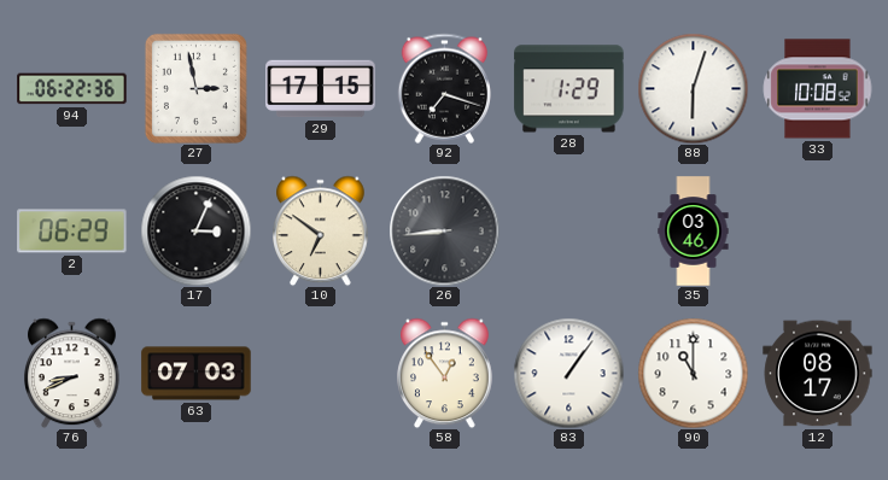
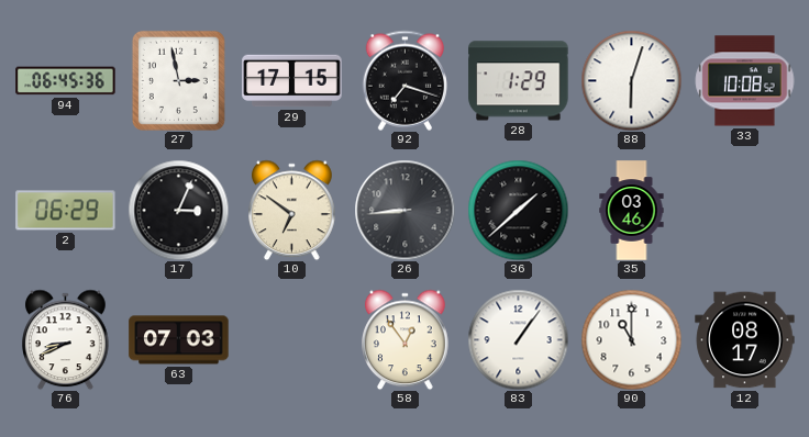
94: 06:22 -> 06:45
36: none -> 1:38
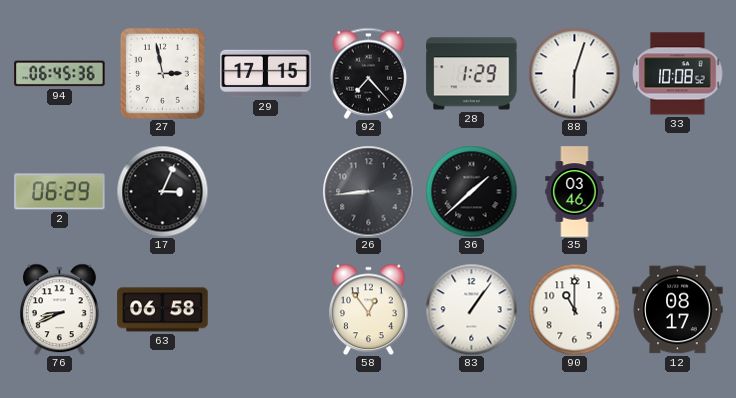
92: 7:18 -> 7:23
10: 6:51 -> none
63: 07:03 -> 06:58
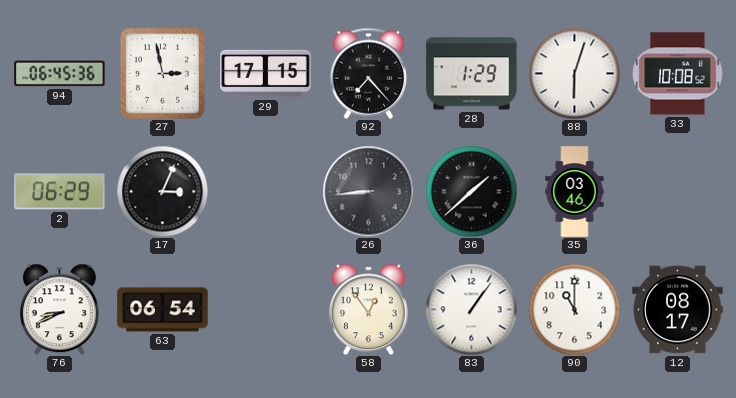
63: 06:58 -> 06:54
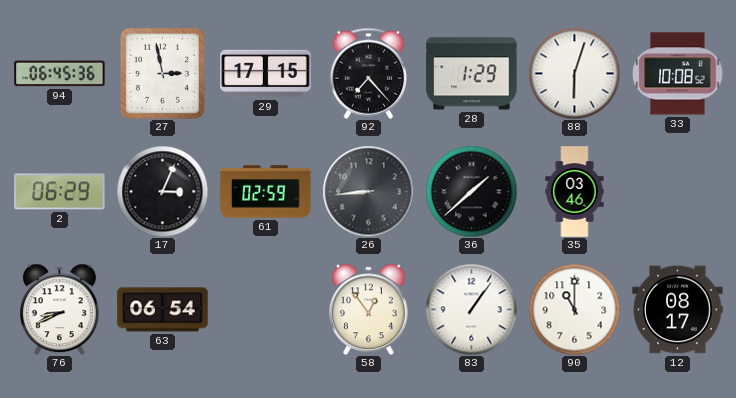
61: none -> 02:59
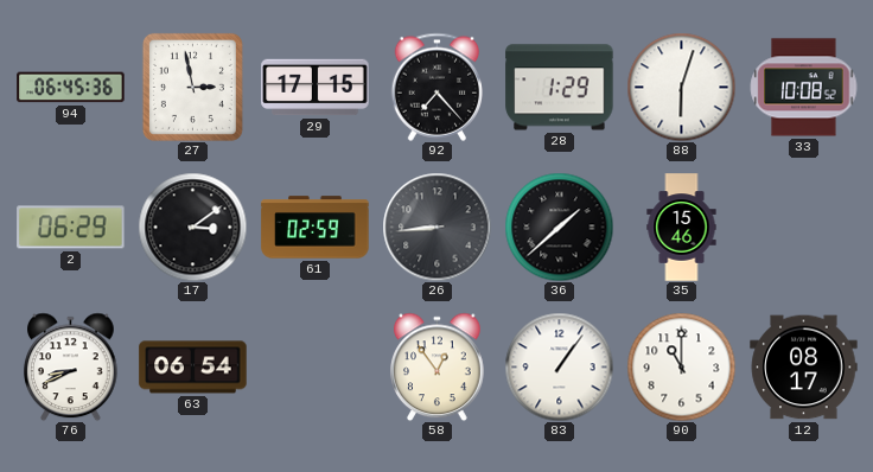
17: 3:04 -> 3:09
35: 03:46 -> 15:46
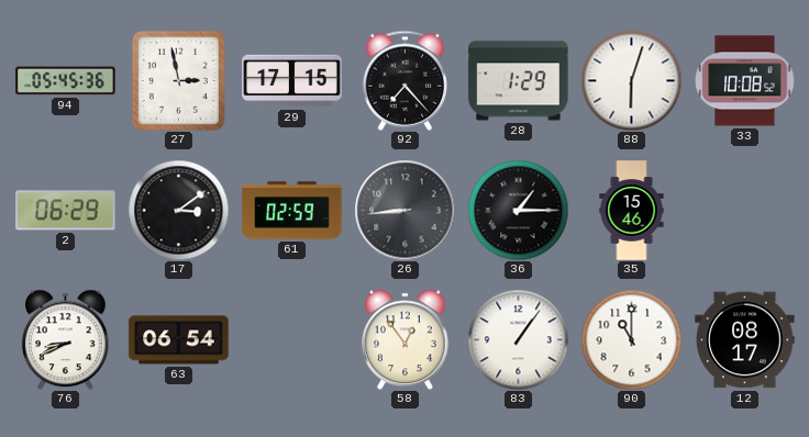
94: 06:45 -> 05:45
36: 1:38 -> 1:15
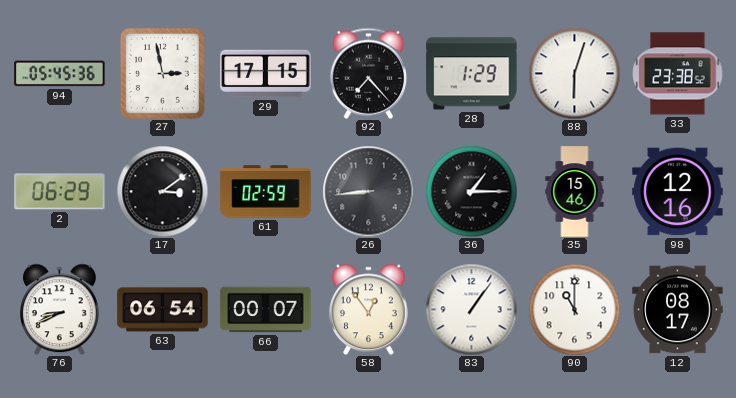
33: 10:08 -> 23:38
98: none -> 12:16
66: none -> 00:07
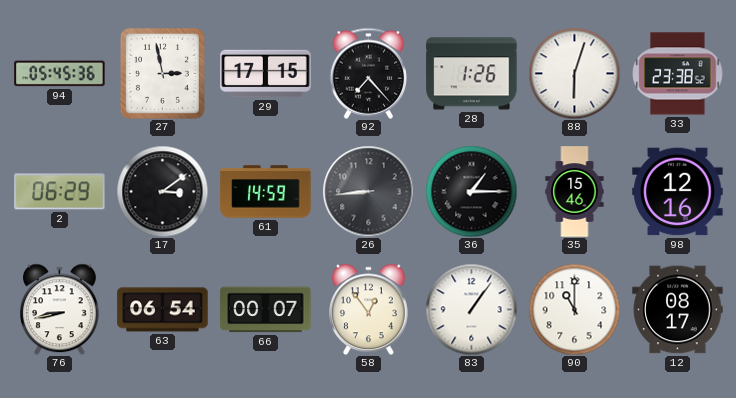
28: 1:29 -> 1:26
61: 02:59 -> 14:59
76: 8:41 -> 8:43
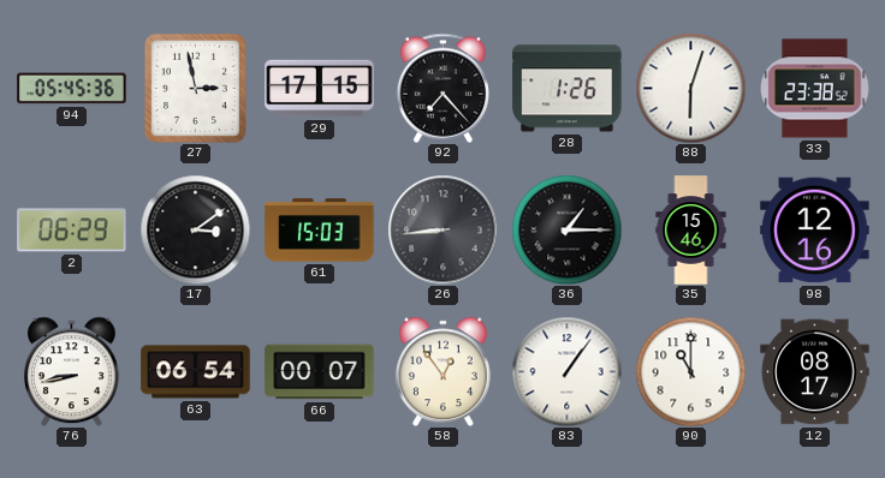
61: 14:59 -> 15:03
